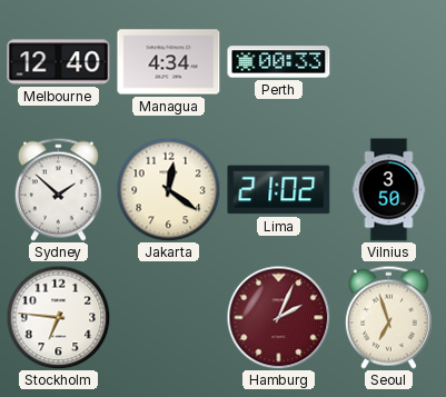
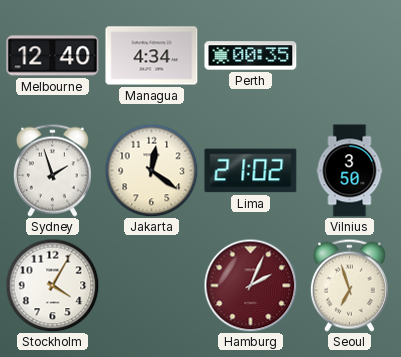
Perth: 00:33 -> 00:35
Sydney: 1:52 -> 1:57
Stockholm: 6:46 -> 4:05
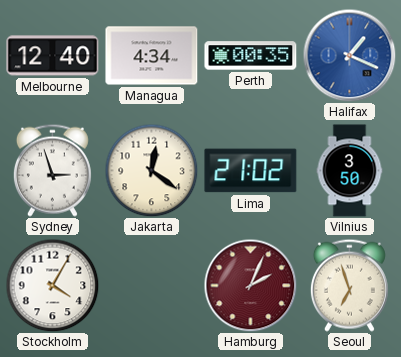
Halifax: none -> 1:19
Sydney: 1:57 -> 2:57
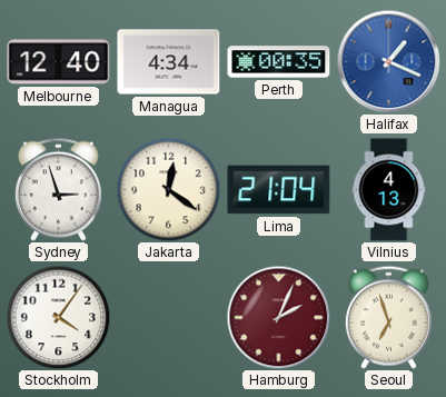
Lima: 21:02 -> 21:04
Vilnius: 3:50 -> 4:13
Stockholm: 4:05 -> 4:06
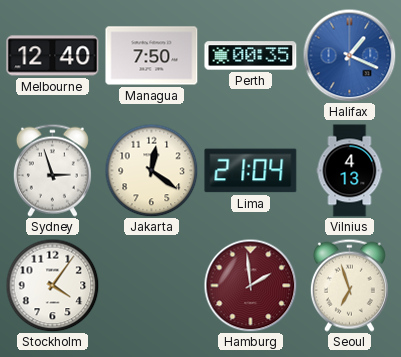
Managua: 4:34 -> 7:50
Hamburg: 2:04 -> 1:59
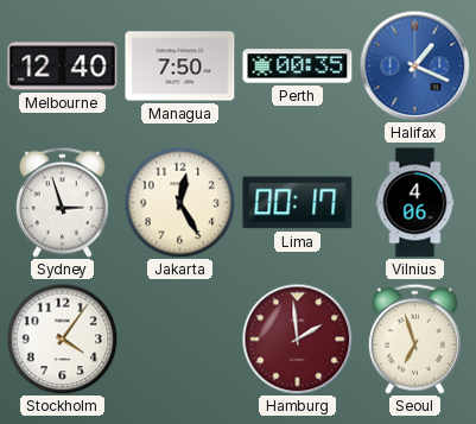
Jakarta: 12:21 -> 12:25
Lima: 21:04 -> 00:17
Vilnius: 4:13 -> 4:06
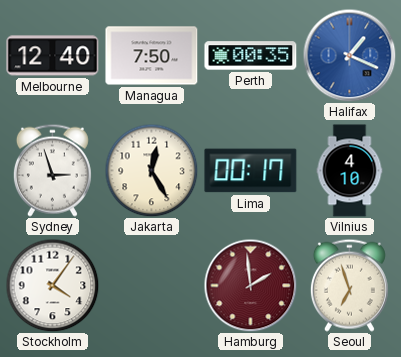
Vilnius: 4:06 -> 4:10
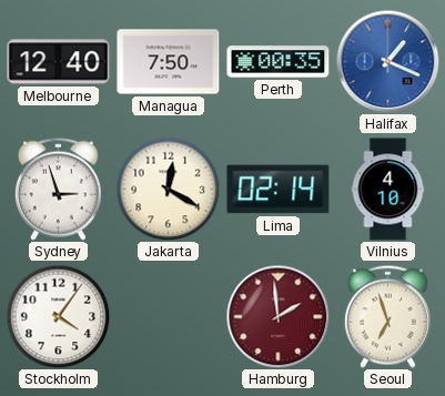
Jakarta: 12:25 -> 12:20
Lima: 00:17 -> 02:14
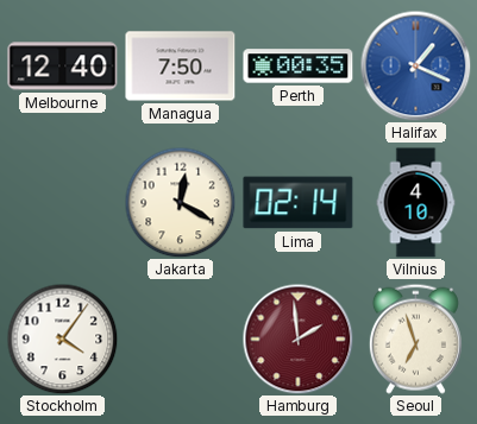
Sydney: 2:57 -> none
